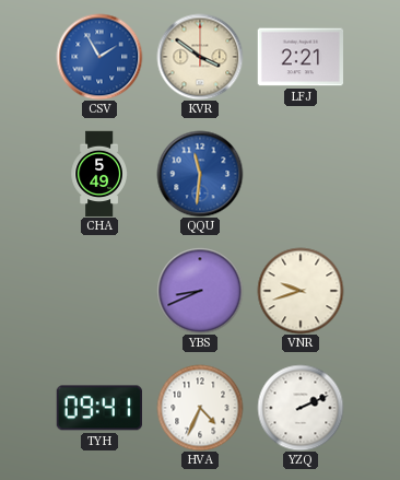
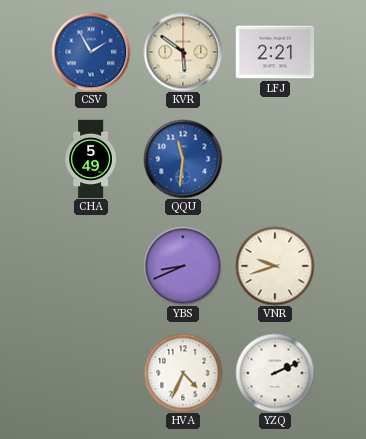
KVR: 3:51 -> 5:51
TYH: 09:41 -> none
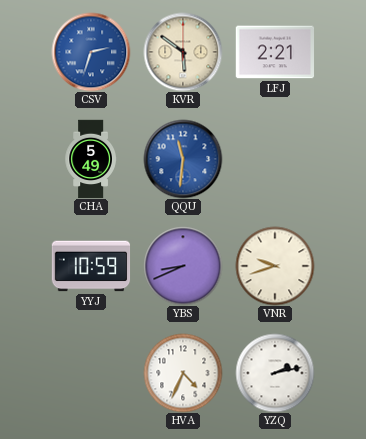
CSV: 1:55 -> 2:33
YYJ: none -> 10:59
YZQ: 2:11 -> 2:13
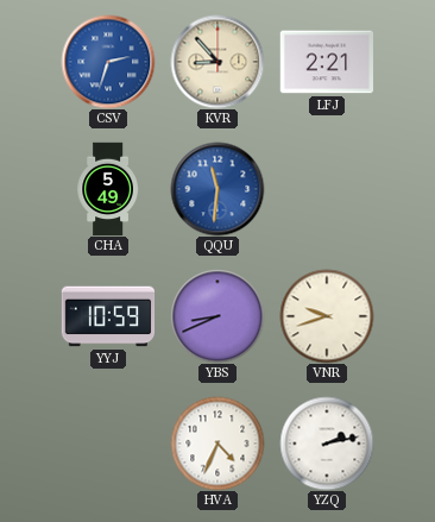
KVR: 5:51 -> 8:53
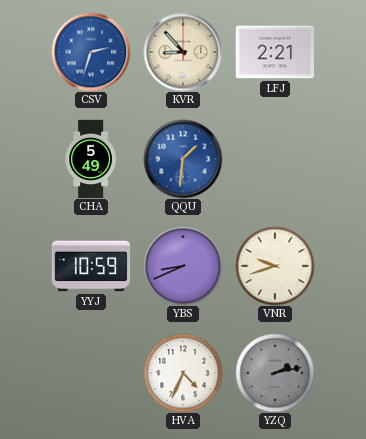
QQU: 11:31 -> 1:31
YZQ dial: white -> grey
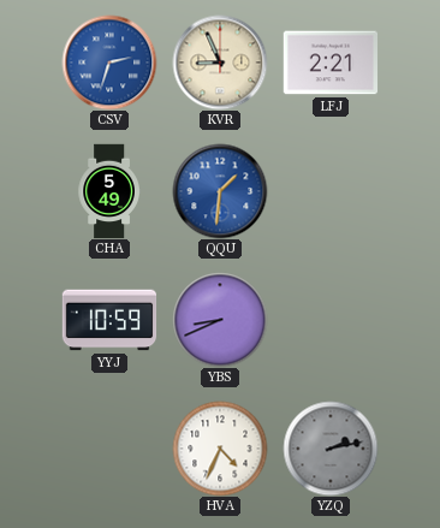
KVR: 8:53 -> 8:56
VNR: 9:42 -> none
